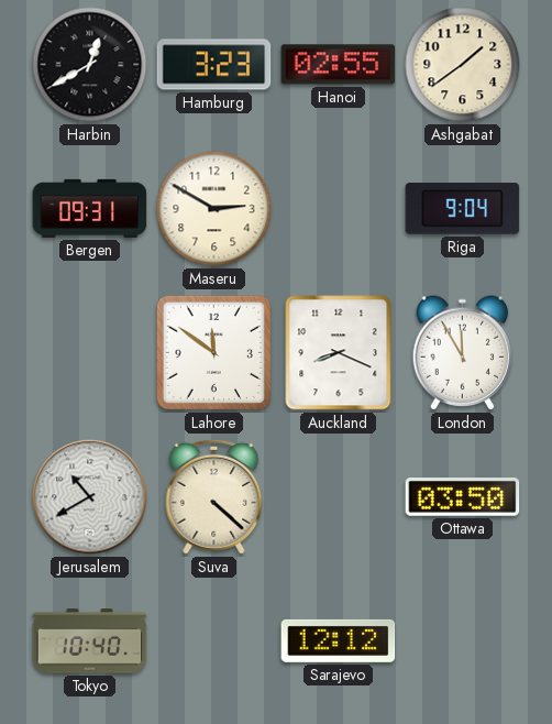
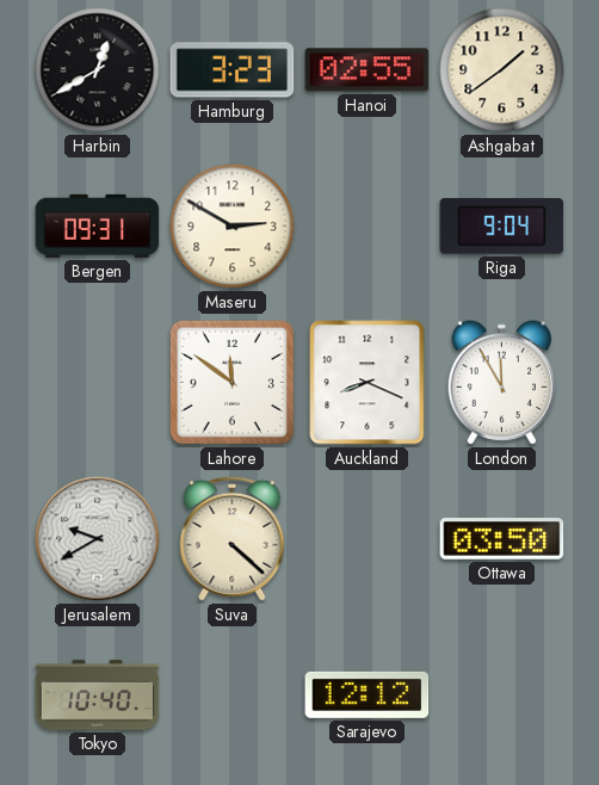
Jerusalem: 10:40 -> 9:40
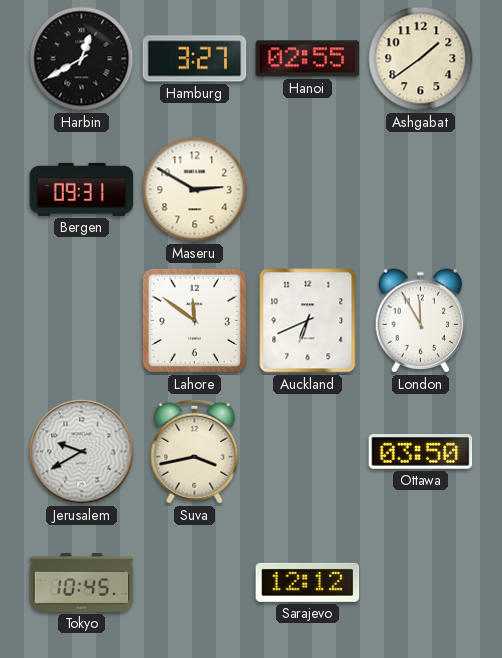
Hamburg: 3:23 -> 3:27
Riga: 9:04 -> none
Auckland: 8:19 -> 6:41
Suva: 4:22 -> 3:43
Tokyo: 10:40 -> 10:45
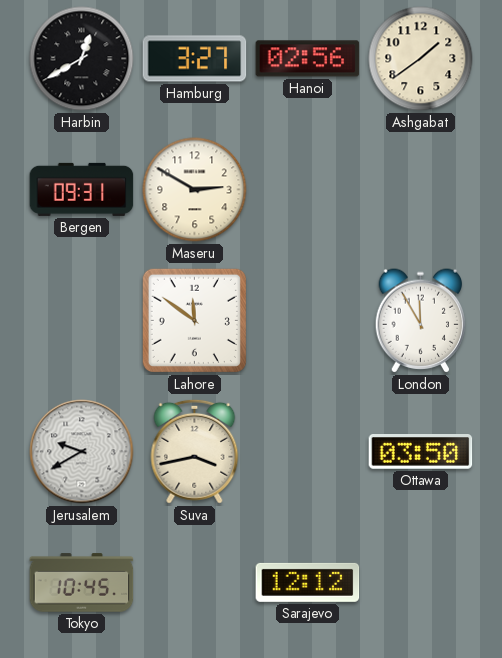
Hanoi: 02:55 -> 02:56
Auckland: 6:41 -> none
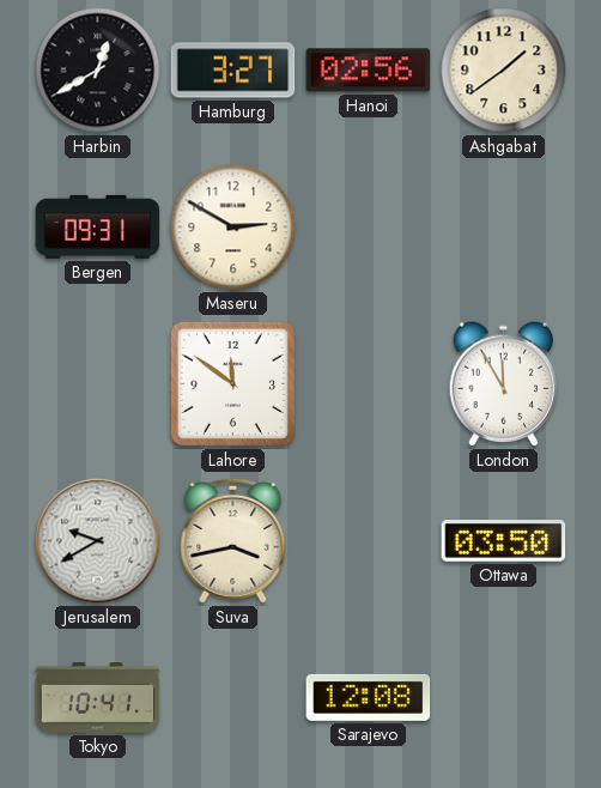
Tokyo: 10:45 -> 10:41
Sarajevo: 12:12 -> 12:08
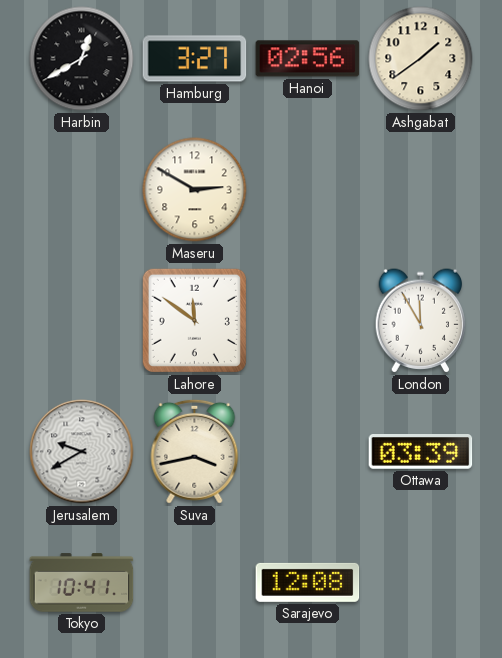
Bergen: 09:31 -> none
Ottawa: 03:50 -> 03:39
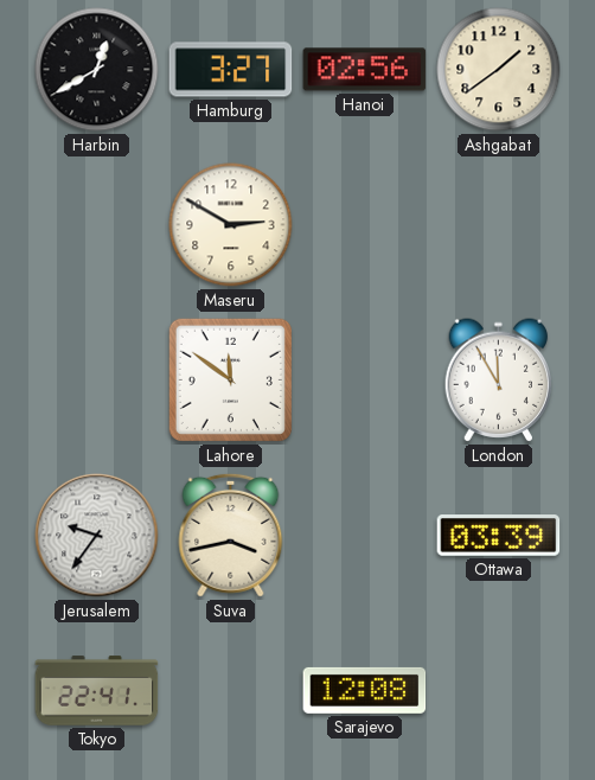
Jerusalem: 9:40 -> 9:36
Tokyo: 10:41 -> 22:41
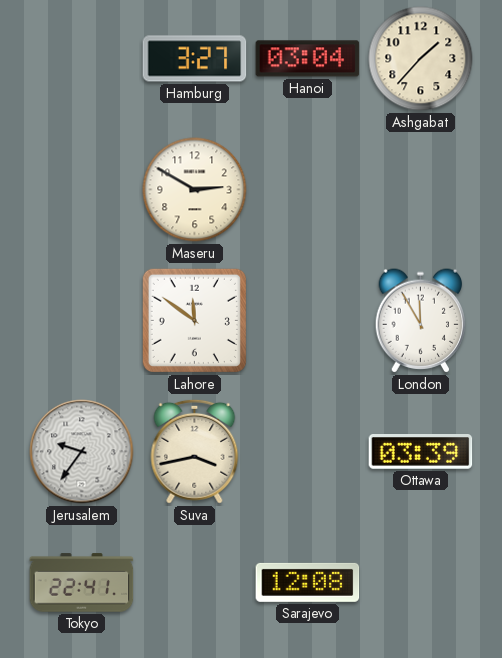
Harbin: 12:40 -> none
Hanoi: 02:56 -> 03:04
Ashgabat: 1:39 -> 1:37
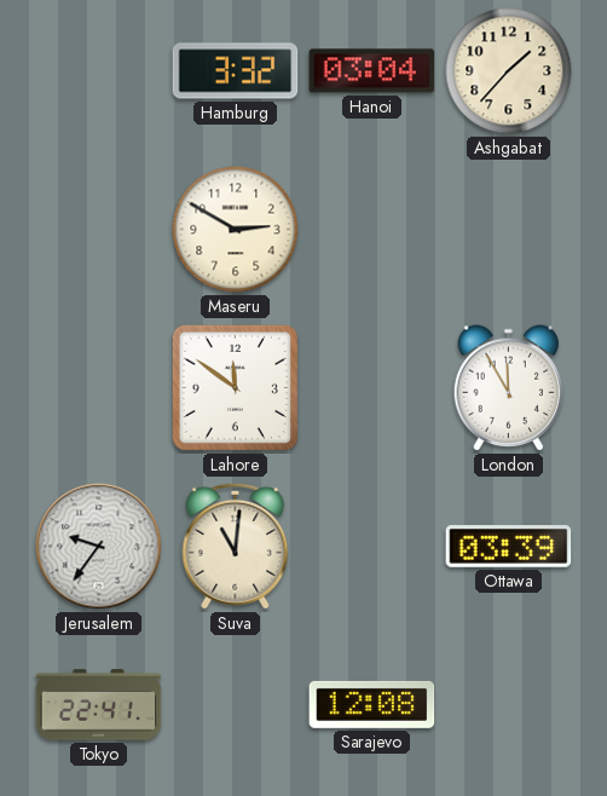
Hamburg: 3:27 -> 3:32
Suva: 3:43 -> 11:01
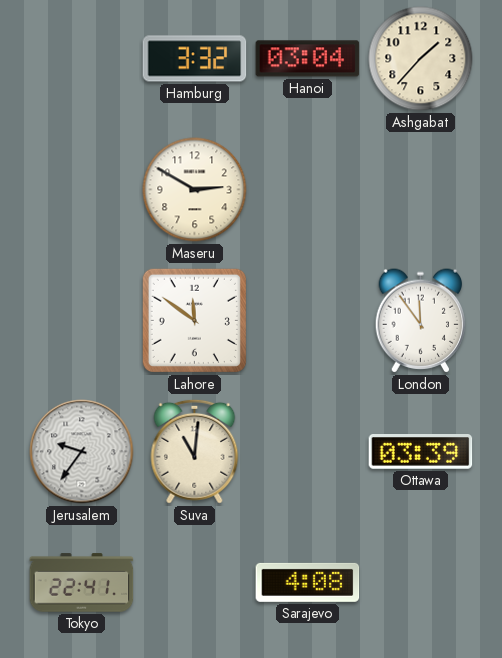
London: 11:55 -> 11:54
Sarajevo: 12:08 -> 4:08
